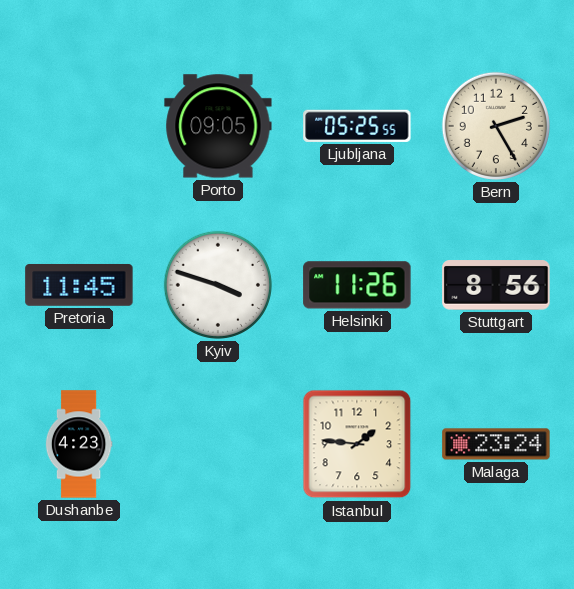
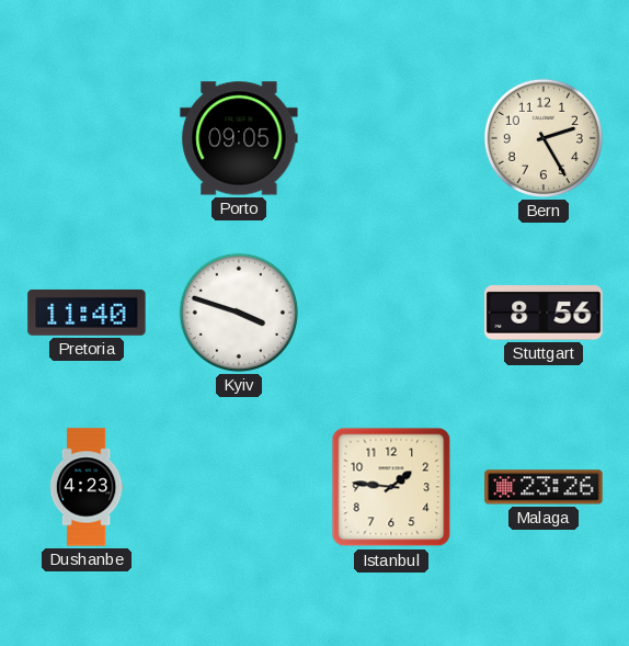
Ljubljana: 05:25 -> none
Pretoria: 11:45 -> 11:40
Helsinki: 11:26 -> none
Malaga: 23:24 -> 23:26
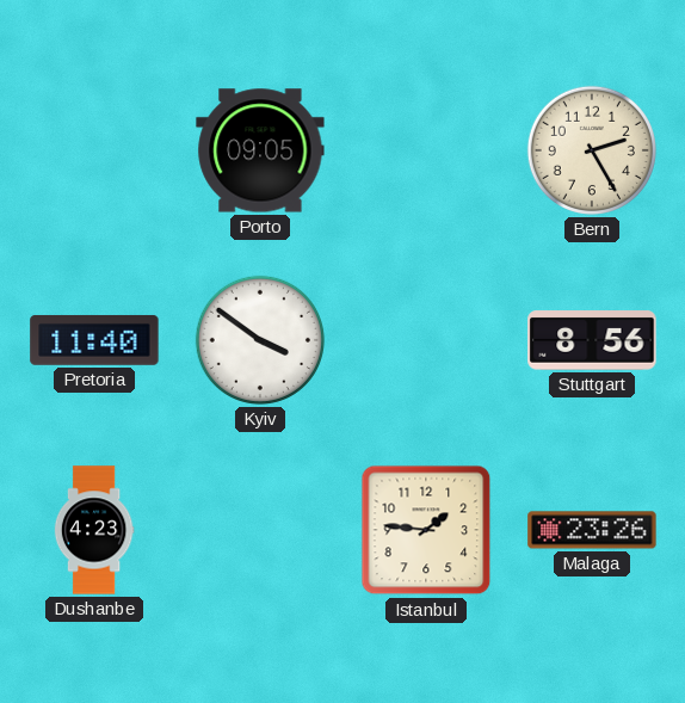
Kyiv: 3:48 -> 3:51
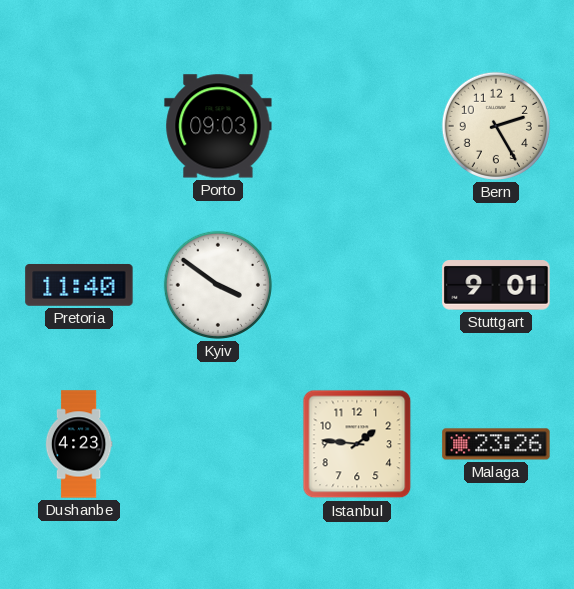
Porto: 09:05 -> 09:03
Stuttgart: 8:56 -> 9:01
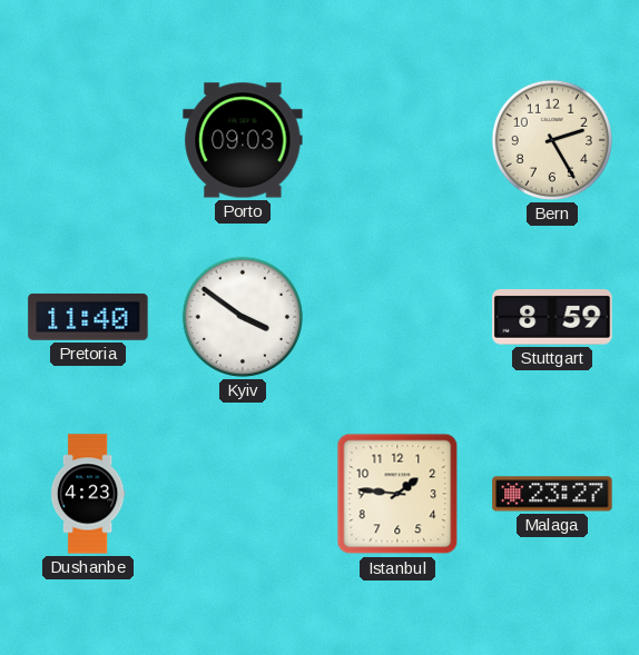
Stuttgart: 9:01 -> 8:59
Malaga: 23:26 -> 23:27
